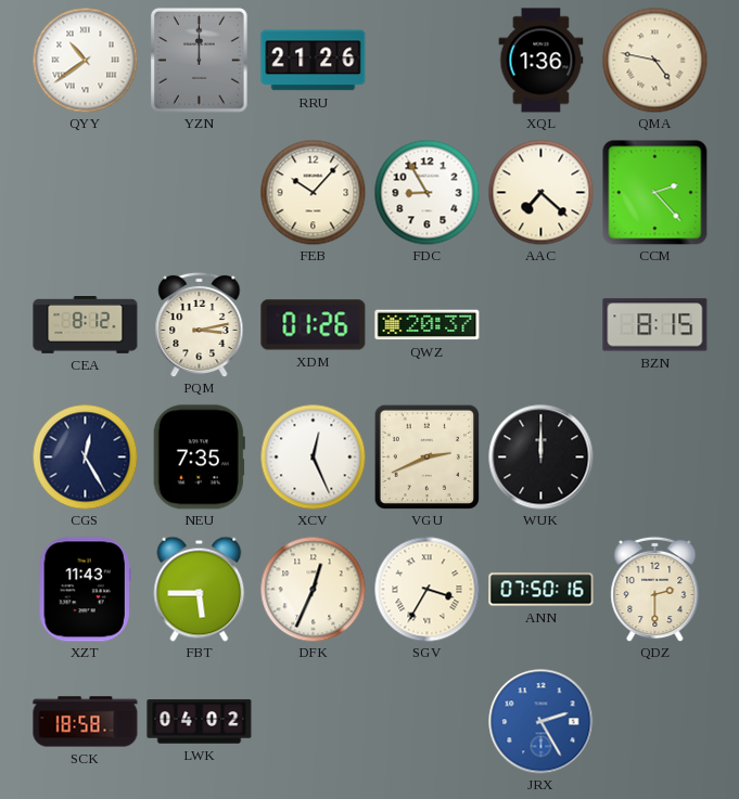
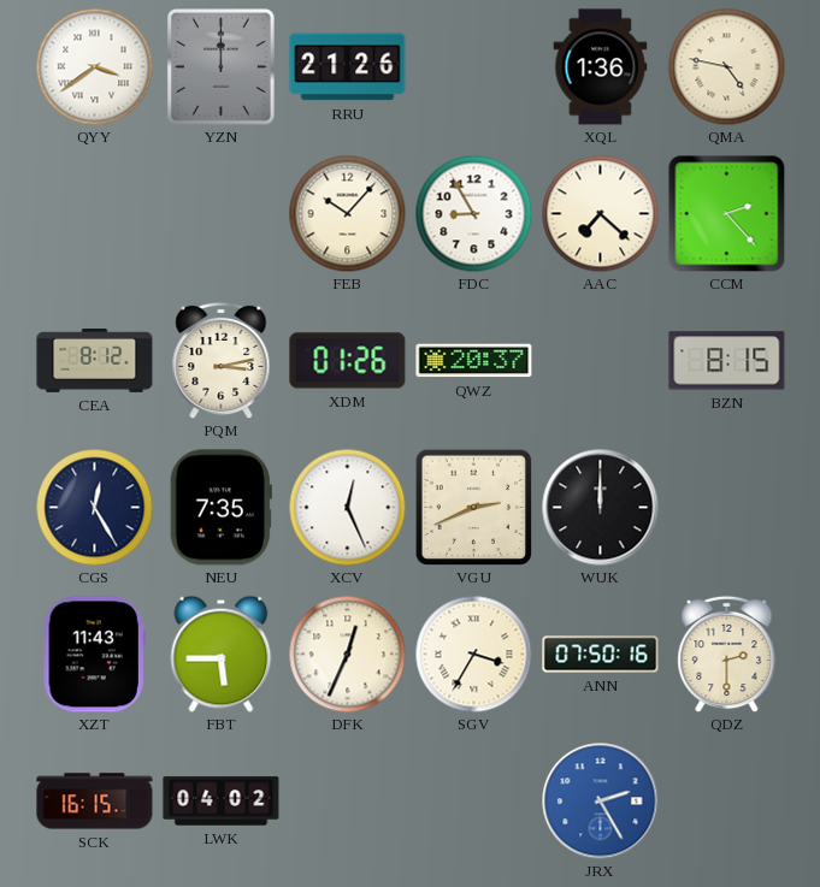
QYY: 10:39 -> 3:39
SCK: 18:58 -> 16:15
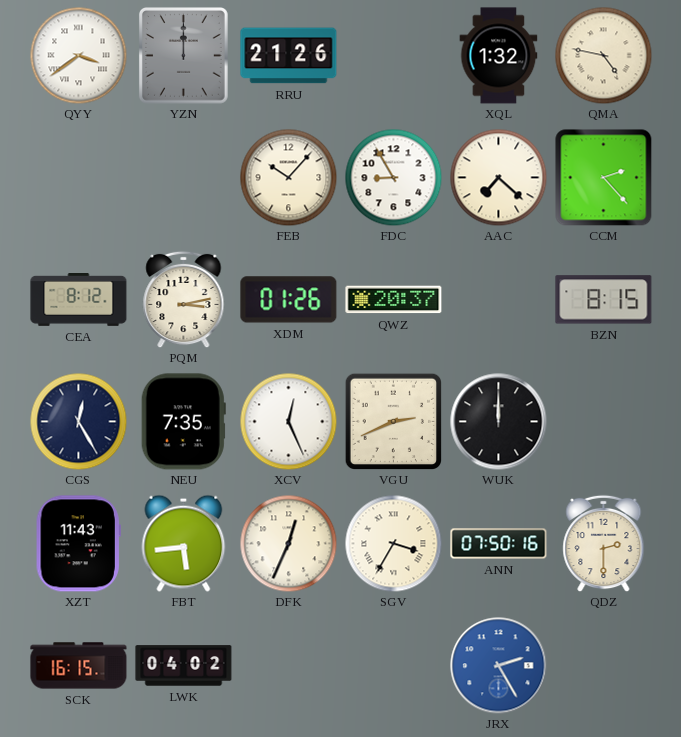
XQL: 1:36 -> 1:32
FBT: 5:45 -> 5:44
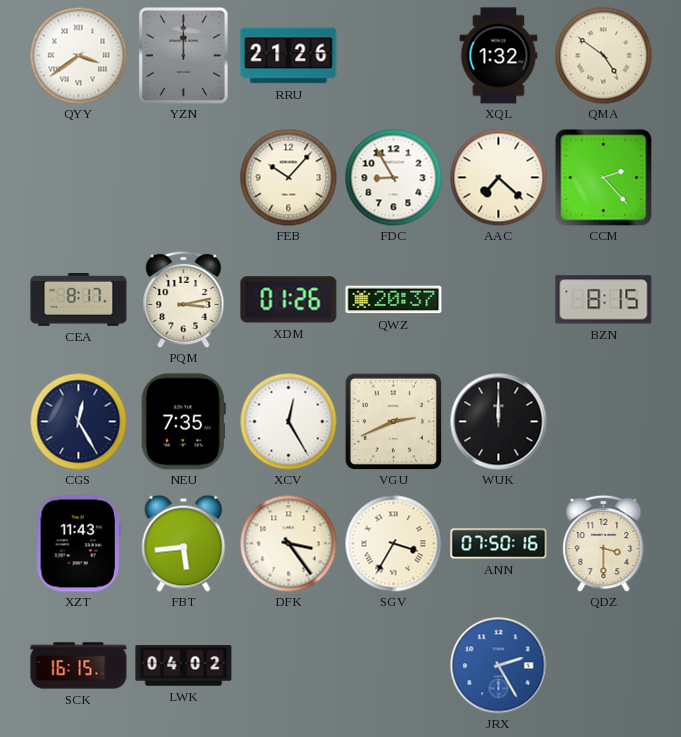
QMA: 4:47 -> 4:51
CEA: 8:12 -> 8:17
XCV: 12:26 -> 12:25
DFK: 12:34 -> 3:24
QDZ: 2:30 -> 3:30
